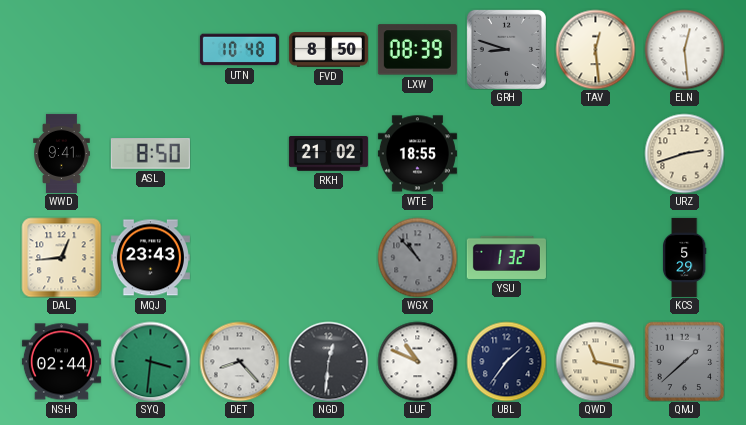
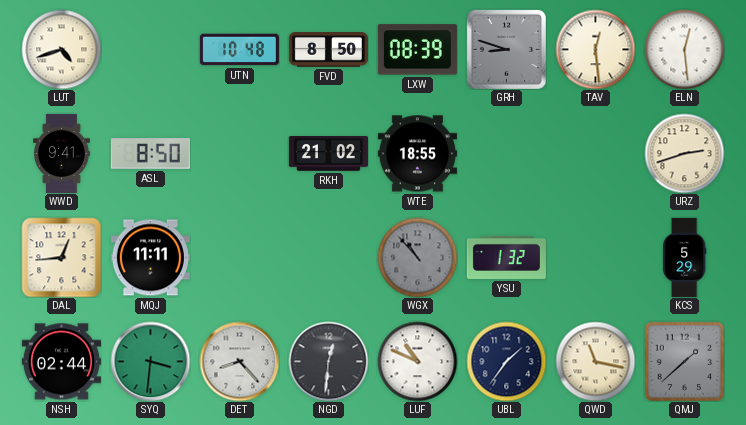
LUT: none -> 4:42
MQJ: 23:43 -> 11:11
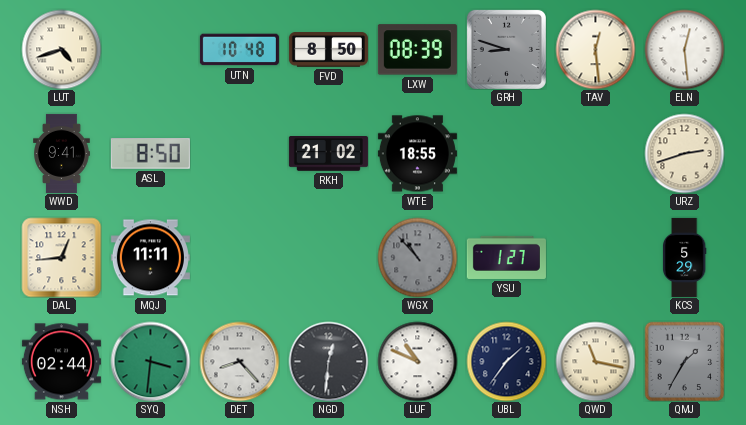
YSU: 1:32 -> 1:27
QMJ: 1:38 -> 1:35
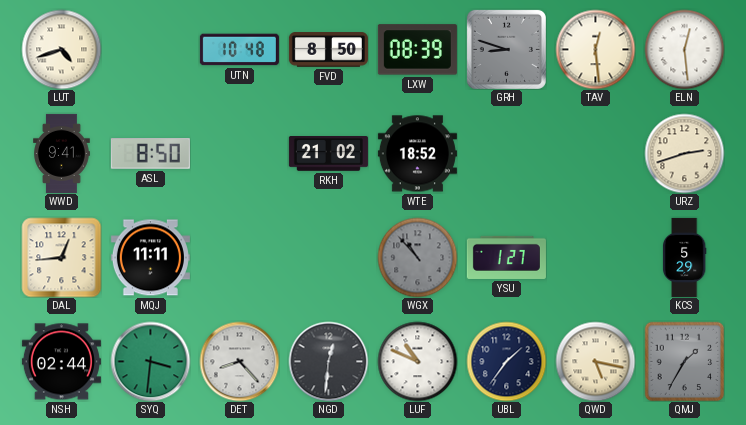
WTE: 18:55 -> 18:52
QWD: 11:17 -> 5:17
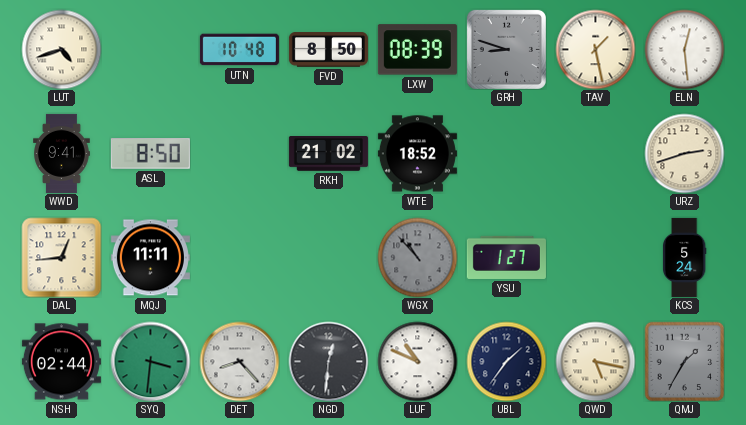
TAV: 12:29 -> 1:28
KCS: 5:29 -> 5:24
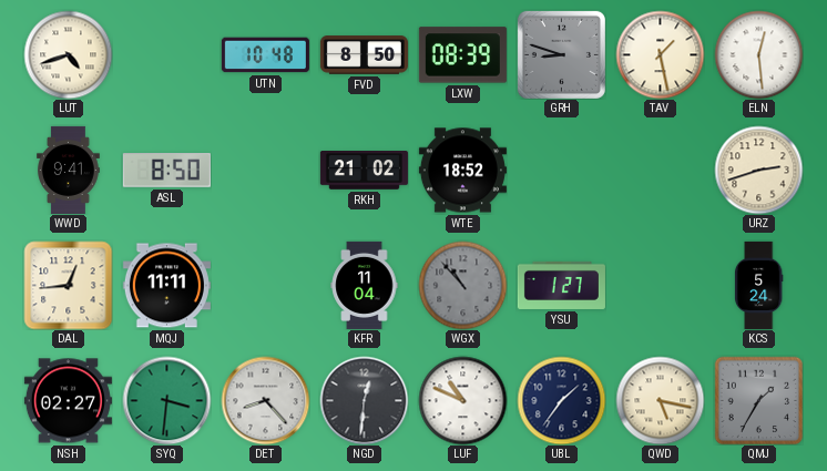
KFR: none -> 11:04
NSH: 02:44 -> 02:27
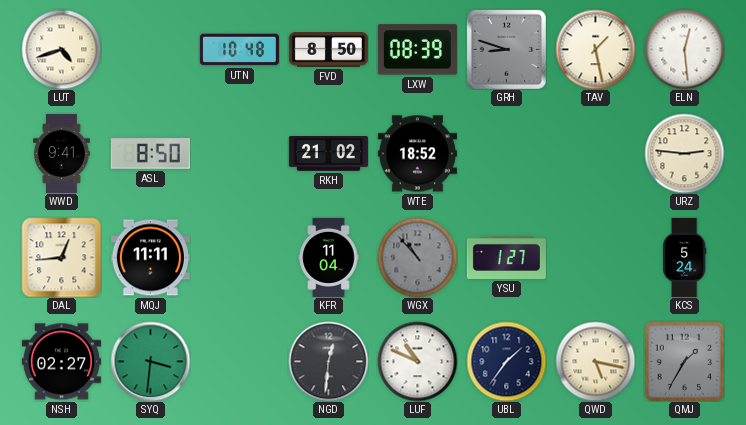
URZ: 2:42 -> 2:46
DET: 8:23 -> none
